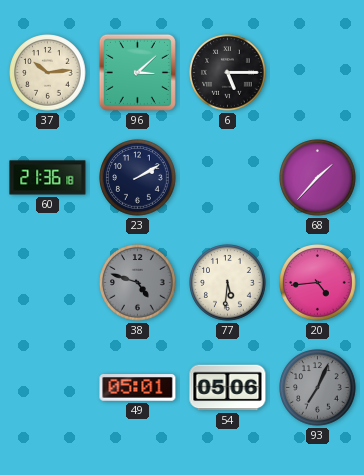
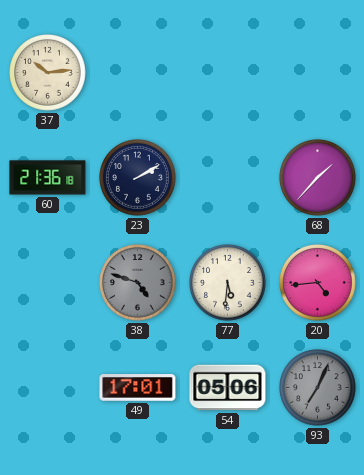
96: 3:08 -> none
6: 5:15 -> none
49: 05:01 -> 17:01
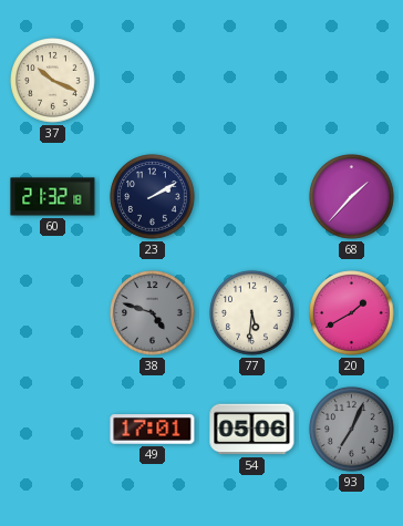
37: 10:14 -> 10:19
60: 21:36 -> 21:32
20: 4:44 -> 1:40
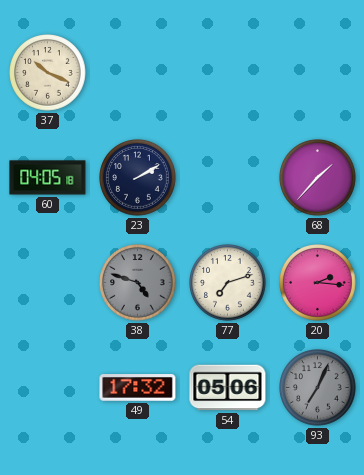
60: 21:32 -> 04:05
77: 5:31 -> 7:12
20: 1:40 -> 2:16
49: 17:01 -> 17:32
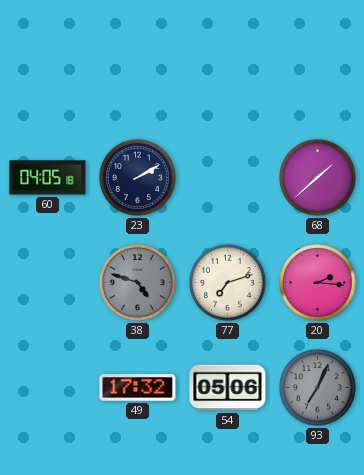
37: 10:19 -> none
68: 1:37 -> 1:38
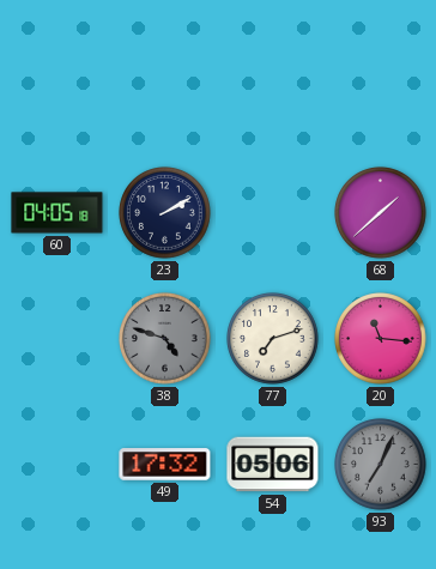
20: 2:16 -> 11:16
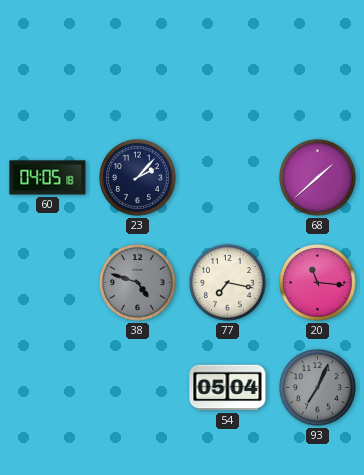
23: 2:10 -> 2:07
77: 7:12 -> 7:17
49: 17:32 -> none
54: 05:06 -> 05:04
